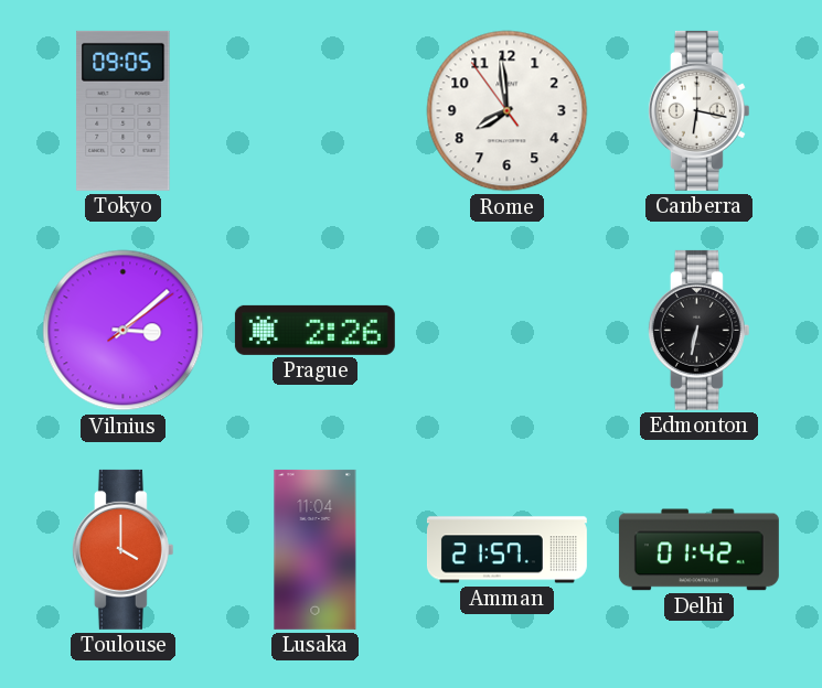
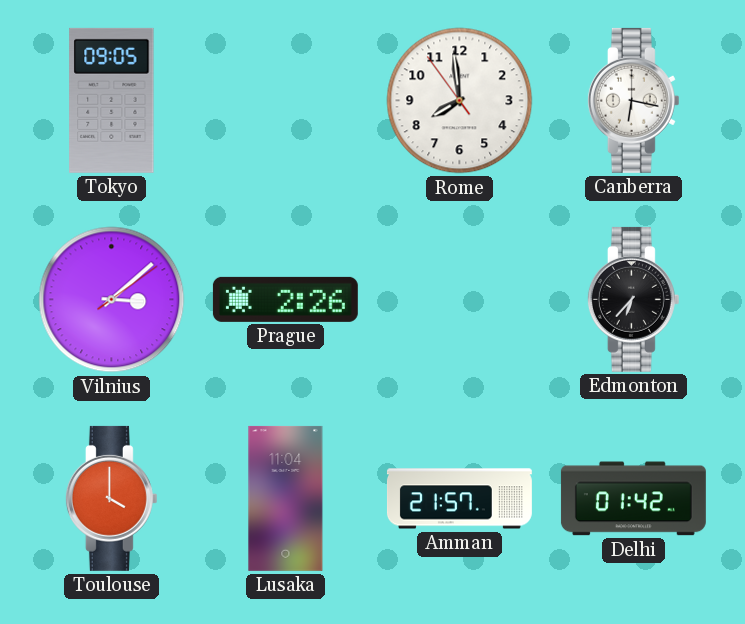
Edmonton: 6:32 -> 6:37
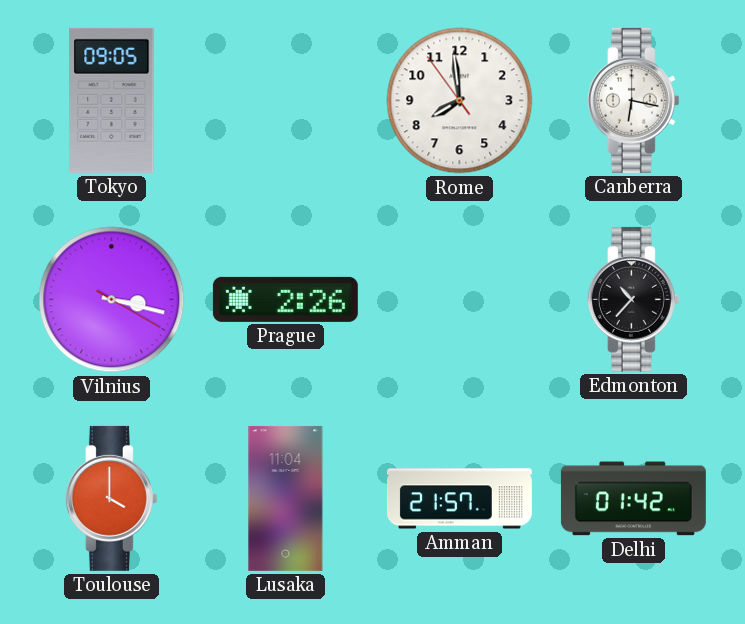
Vilnius: 3:08 -> 3:17
Edmonton: 6:37 -> 10:37
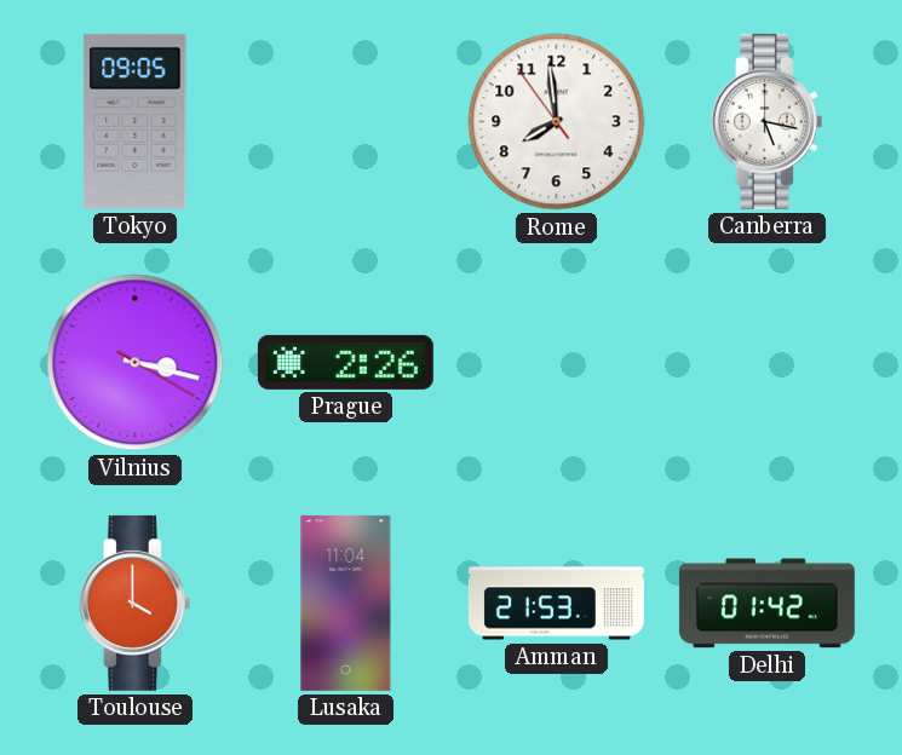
Canberra: 6:17 -> 5:17
Edmonton: 10:37 -> none
Amman: 21:57 -> 21:53
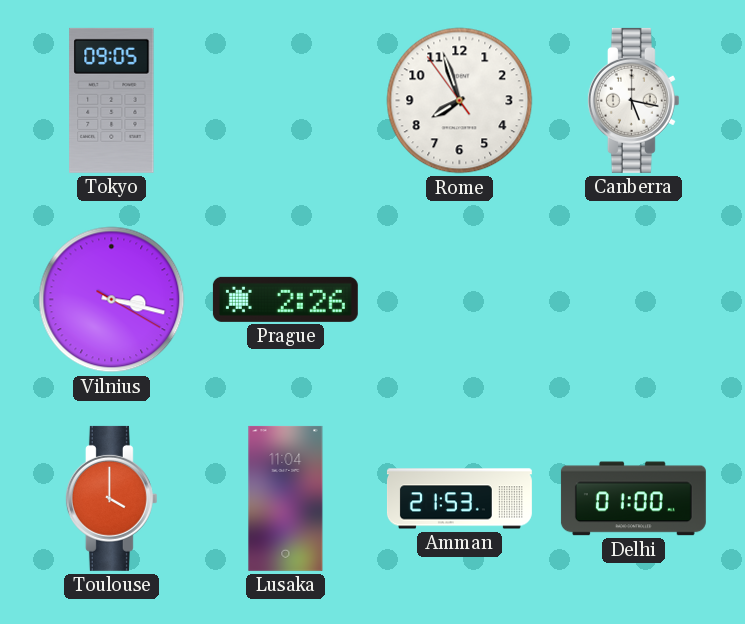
Rome: 7:58 -> 7:56
Delhi: 01:42 -> 01:00
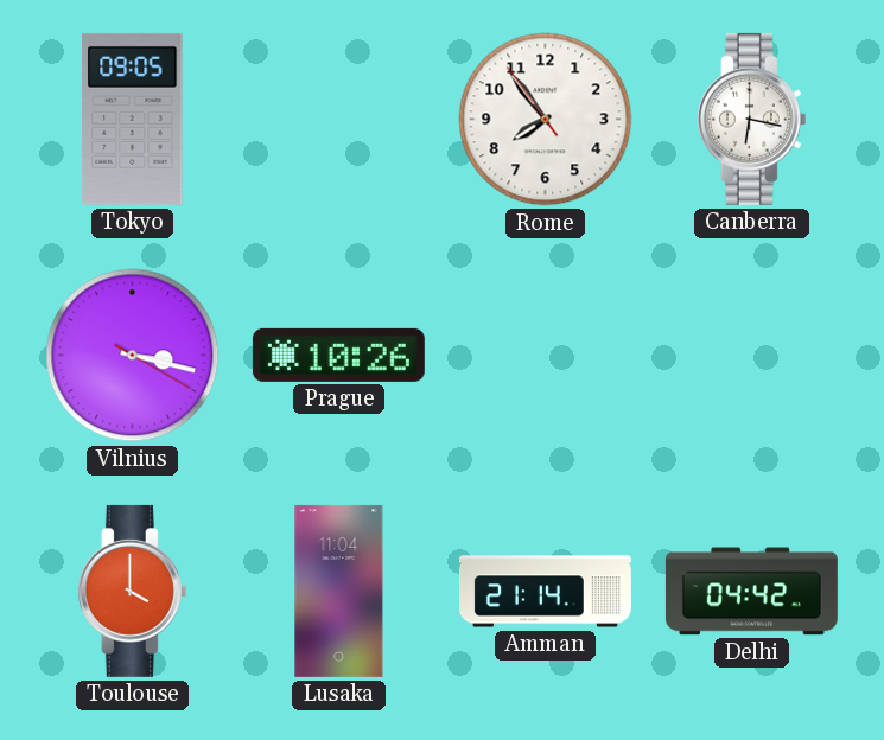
Rome: 7:56 -> 7:53
Canberra: 5:17 -> 6:17
Prague: 2:26 -> 10:26
Amman: 21:53 -> 21:14
Delhi: 01:00 -> 04:42
